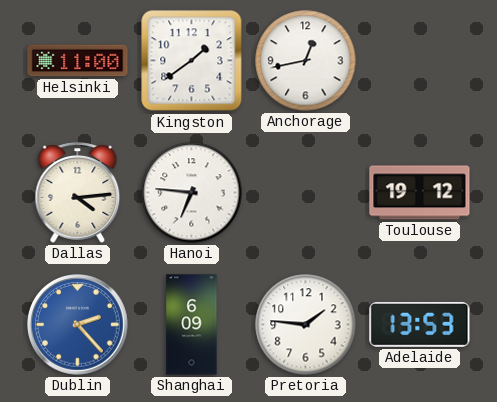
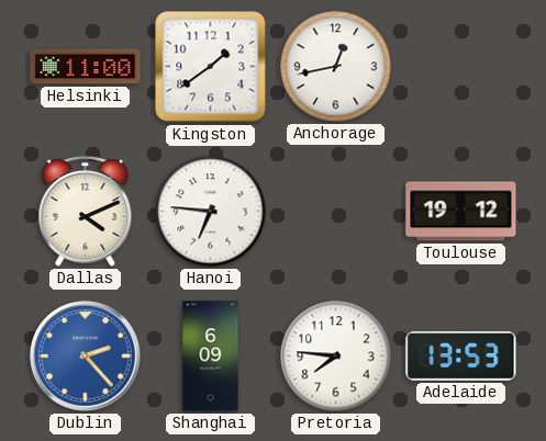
Dallas: 4:14 -> 4:11
Pretoria: 1:46 -> 7:46
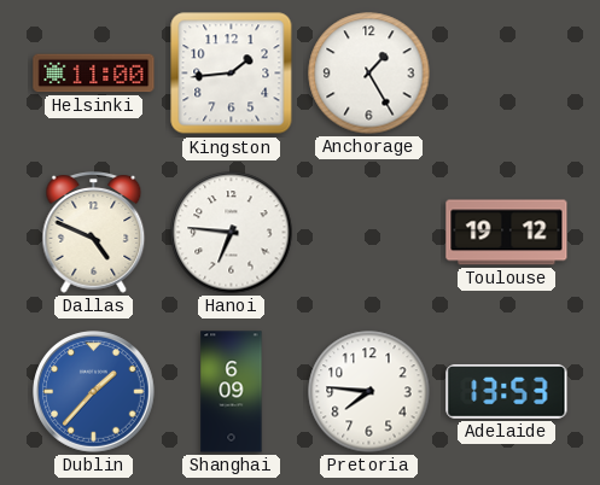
Kingston: 1:39 -> 1:44
Anchorage: 12:43 -> 1:25
Dallas: 4:11 -> 4:49
Dublin: 2:23 -> 1:37
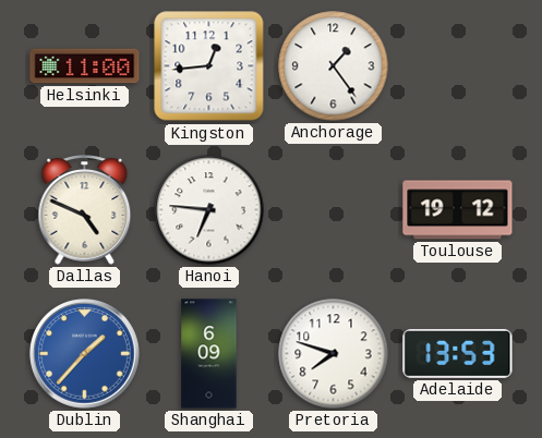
Kingston: 1:44 -> 12:44
Anchorage: 1:25 -> 1:24
Pretoria: 7:46 -> 7:48
